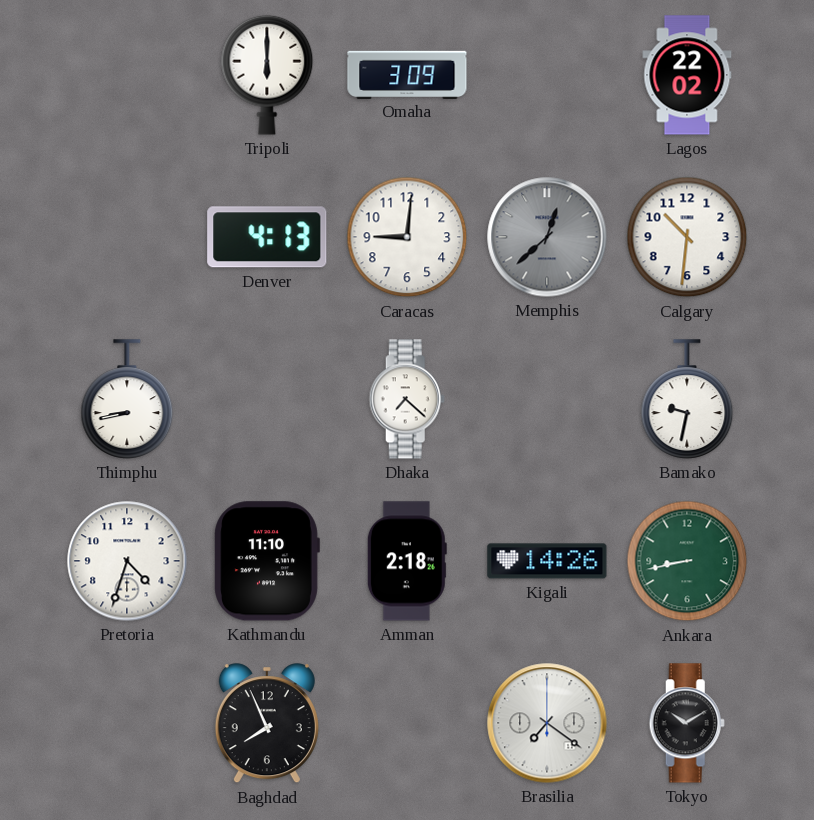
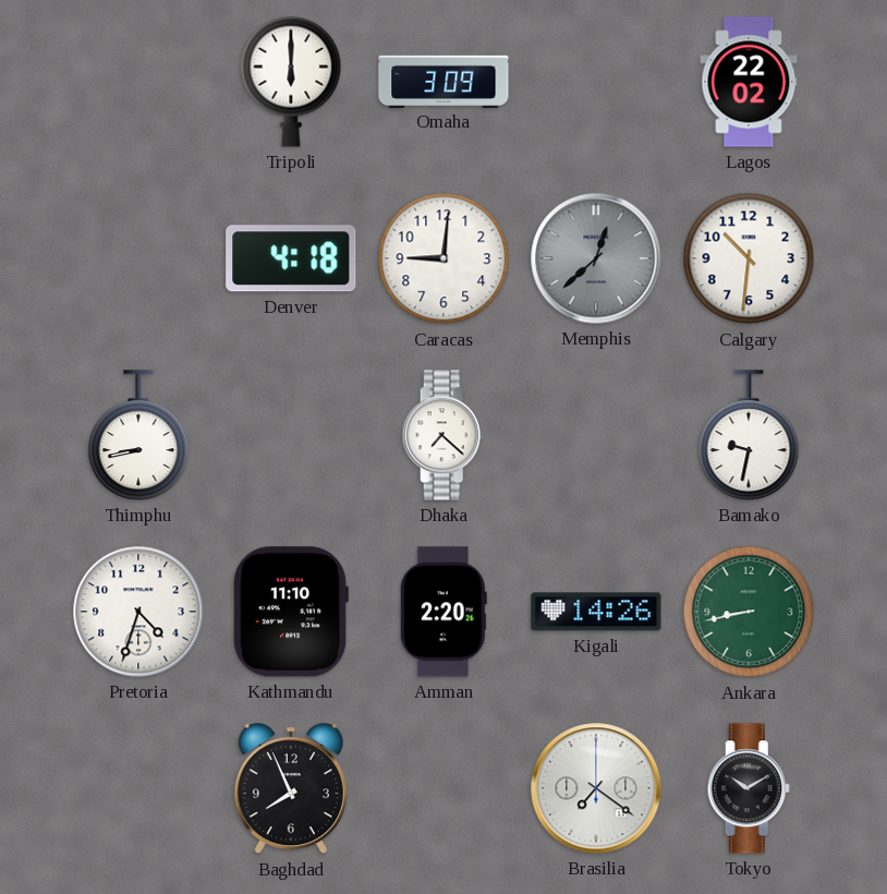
Denver: 4:13 -> 4:18
Amman: 2:18 -> 2:20
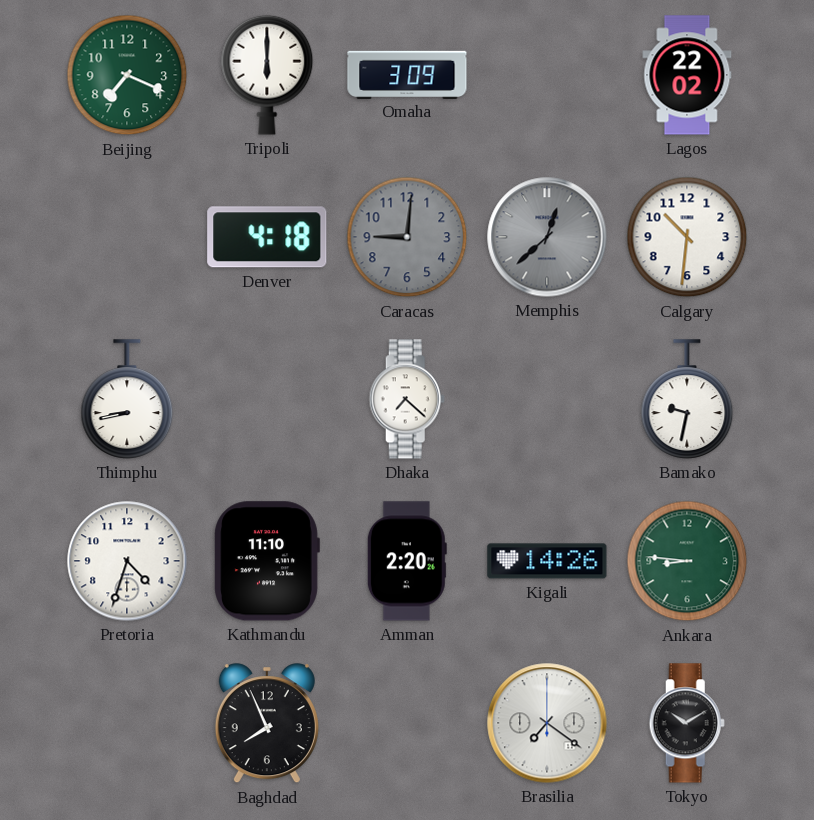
Beijing: none -> 7:19
Caracas dial: white -> grey
Ankara: 8:43 -> 8:46
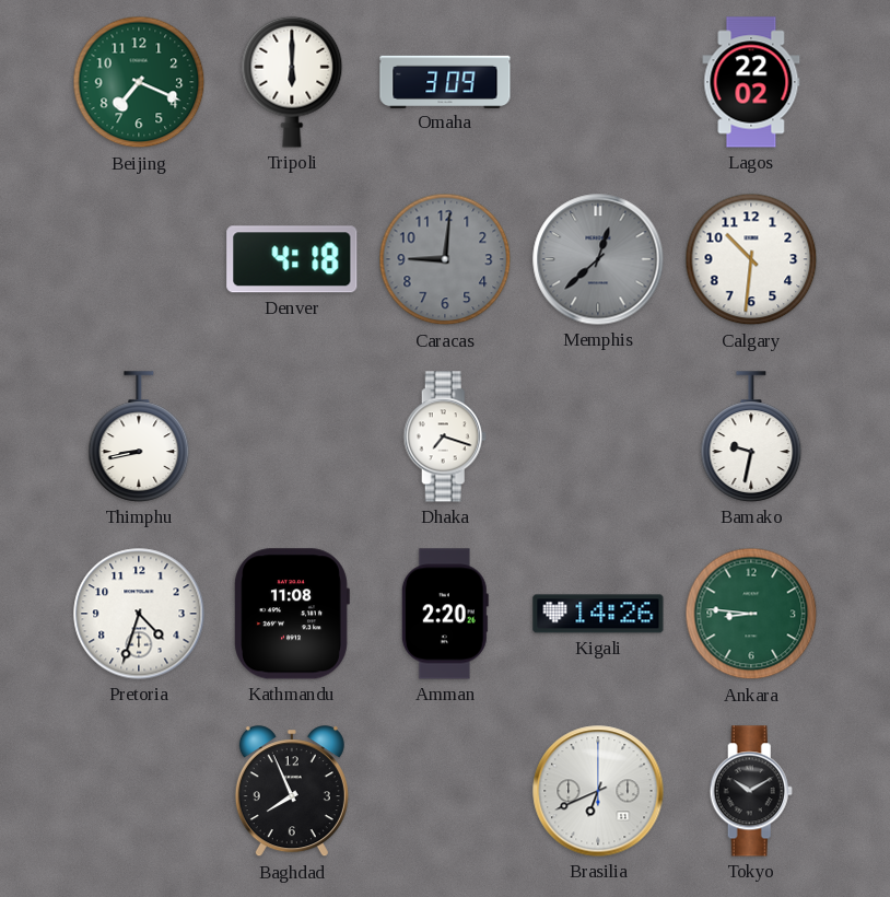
Dhaka: 7:22 -> 7:18
Kathmandu: 11:10 -> 11:08
Brasilia: 7:21 -> 6:41
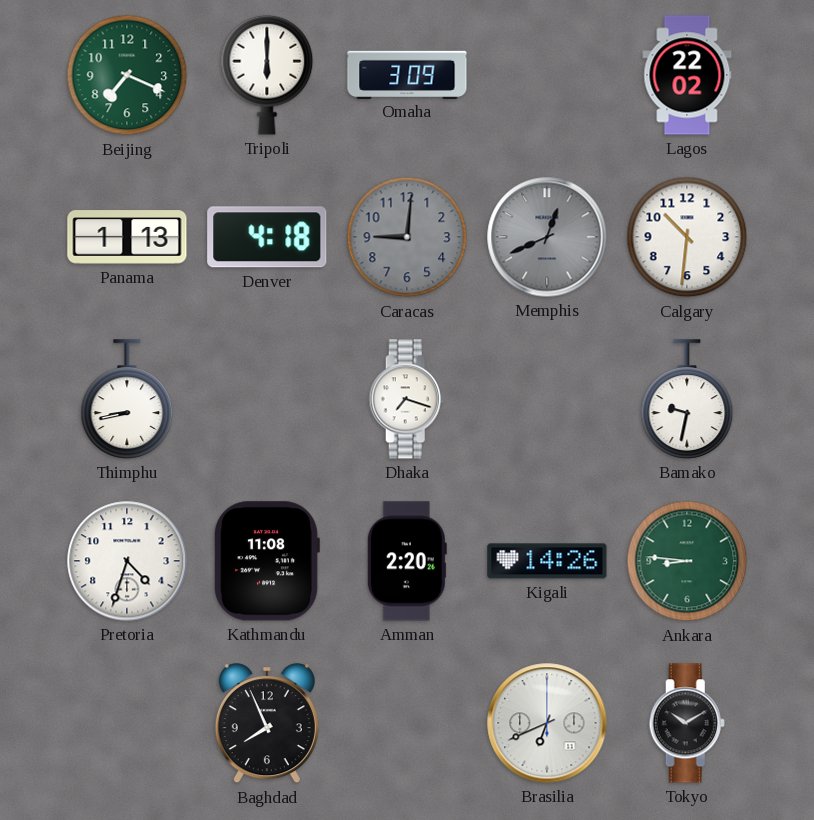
Panama: none -> 1:13
Memphis: 12:38 -> 12:41
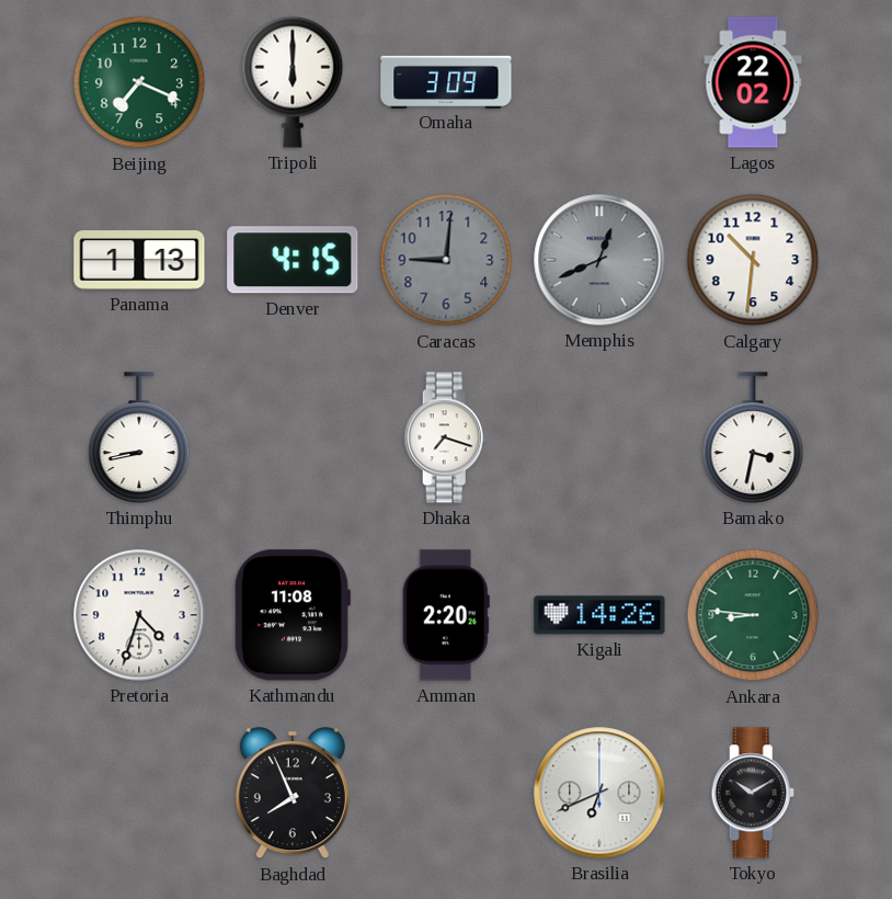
Denver: 4:18 -> 4:15
Bamako: 9:32 -> 3:32
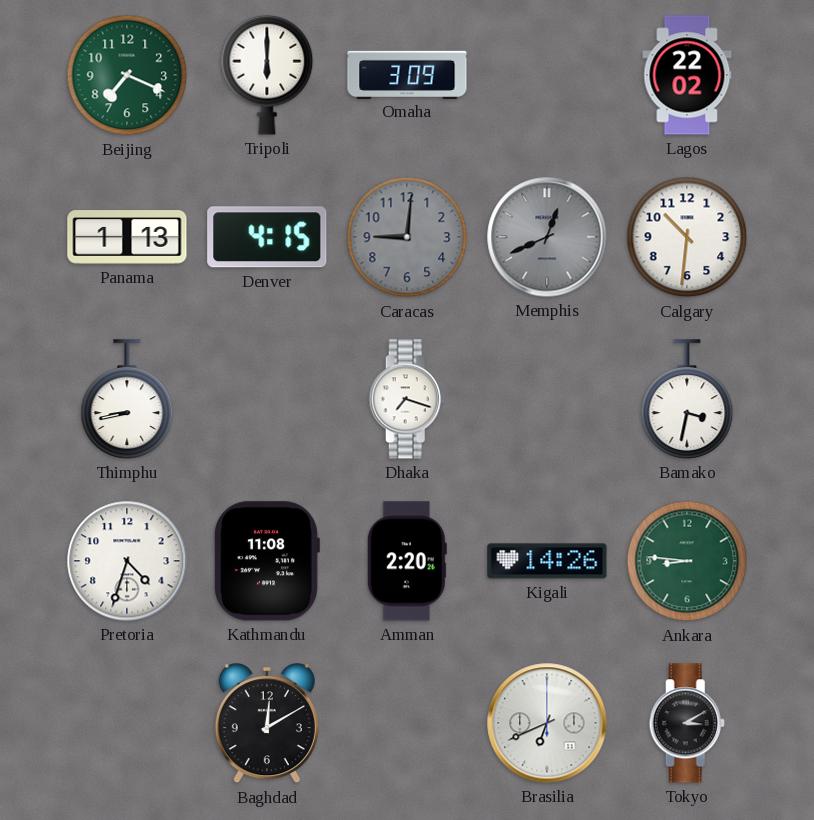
Baghdad: 7:56 -> 12:10
Tokyo: 10:10 -> 3:10
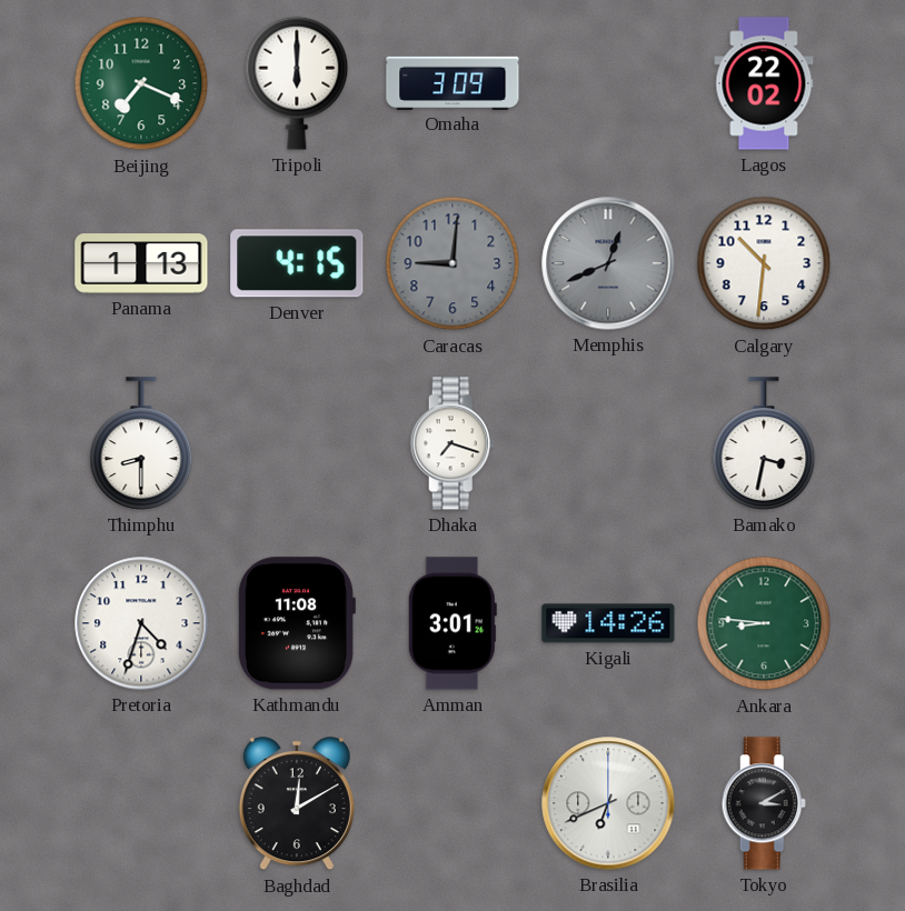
Thimphu: 8:43 -> 8:30
Amman: 2:20 -> 3:01
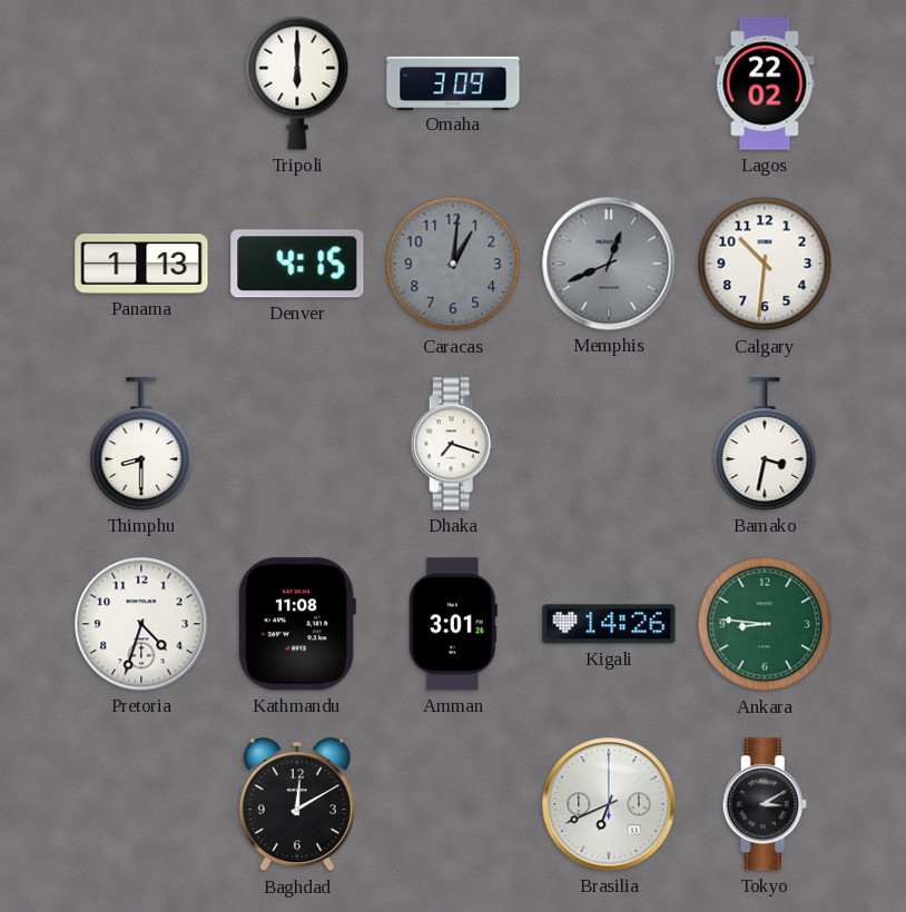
Beijing: 7:19 -> none
Caracas: 9:01 -> 1:01
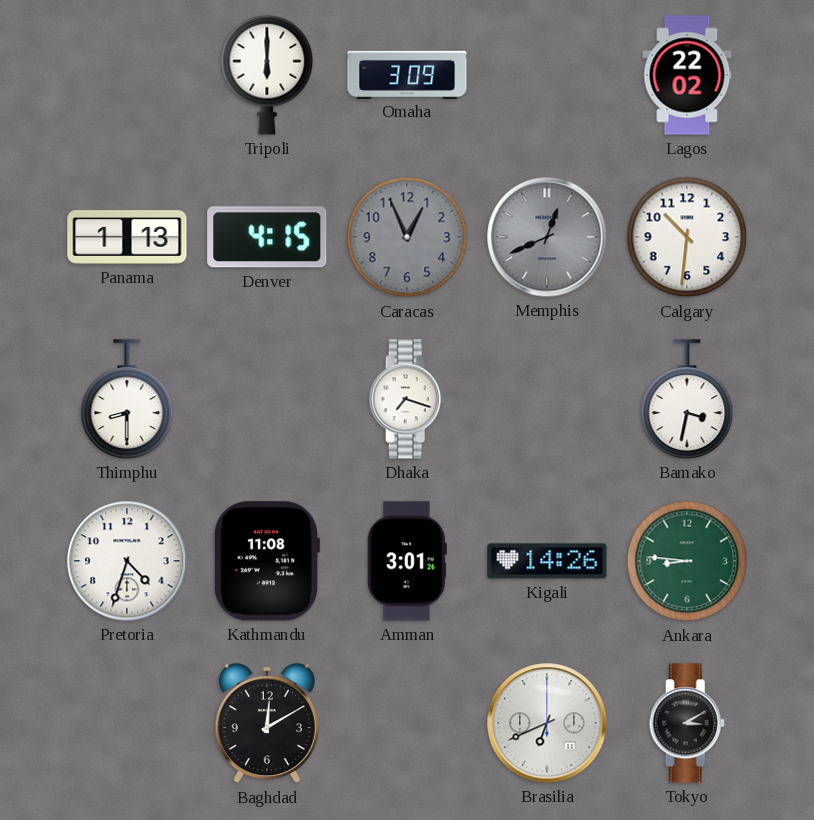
Caracas: 1:01 -> 12:56
